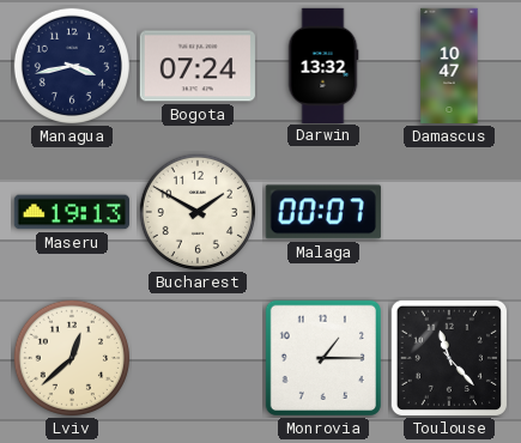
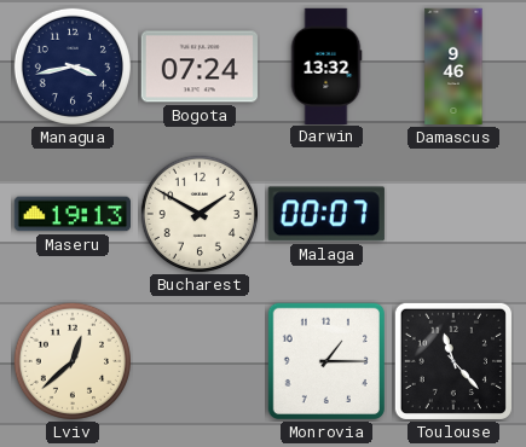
Damascus: 10:47 -> 9:46
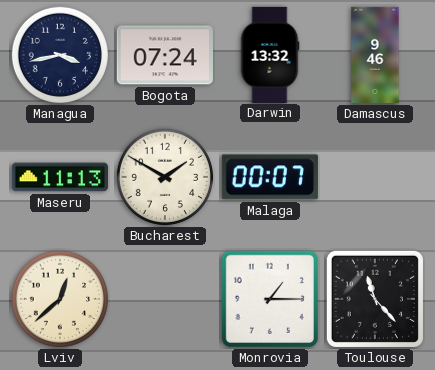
Maseru: 19:13 -> 11:13
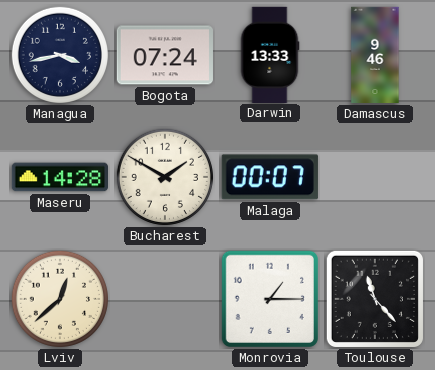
Darwin: 13:32 -> 13:33
Maseru: 11:13 -> 14:28
